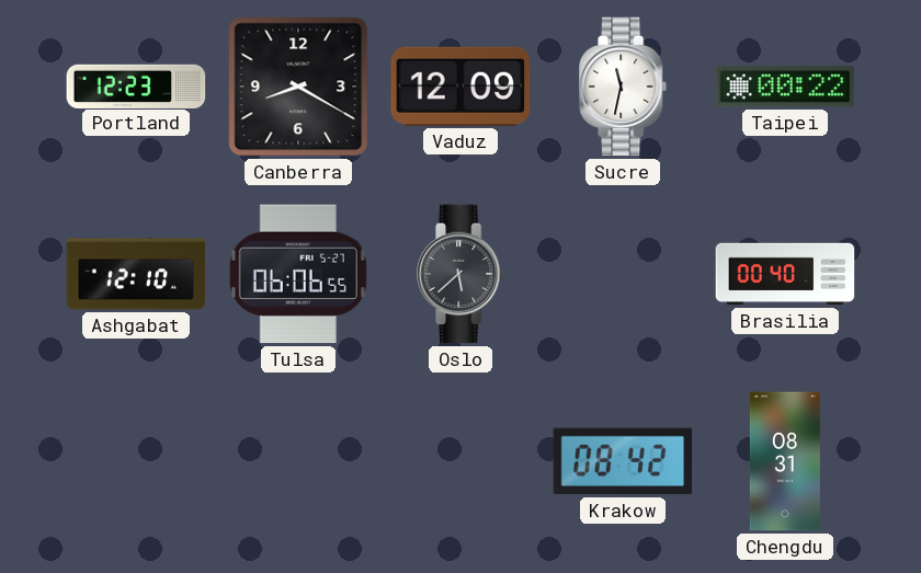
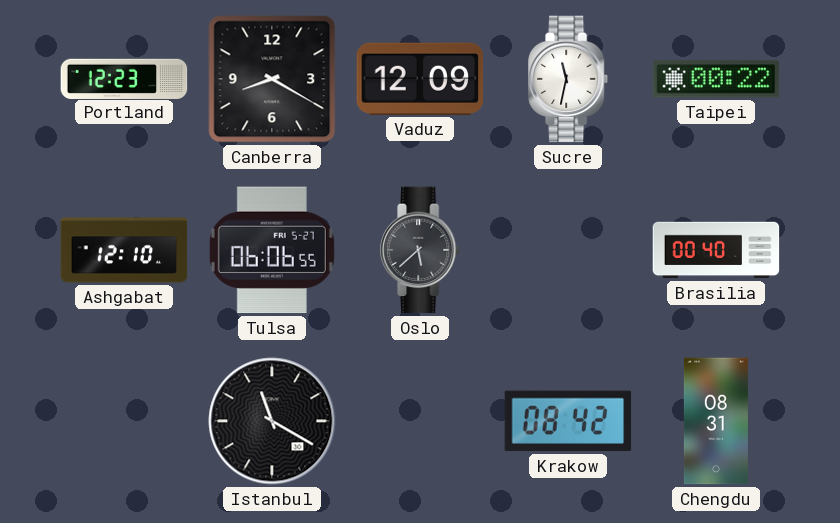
Istanbul: none -> 11:20
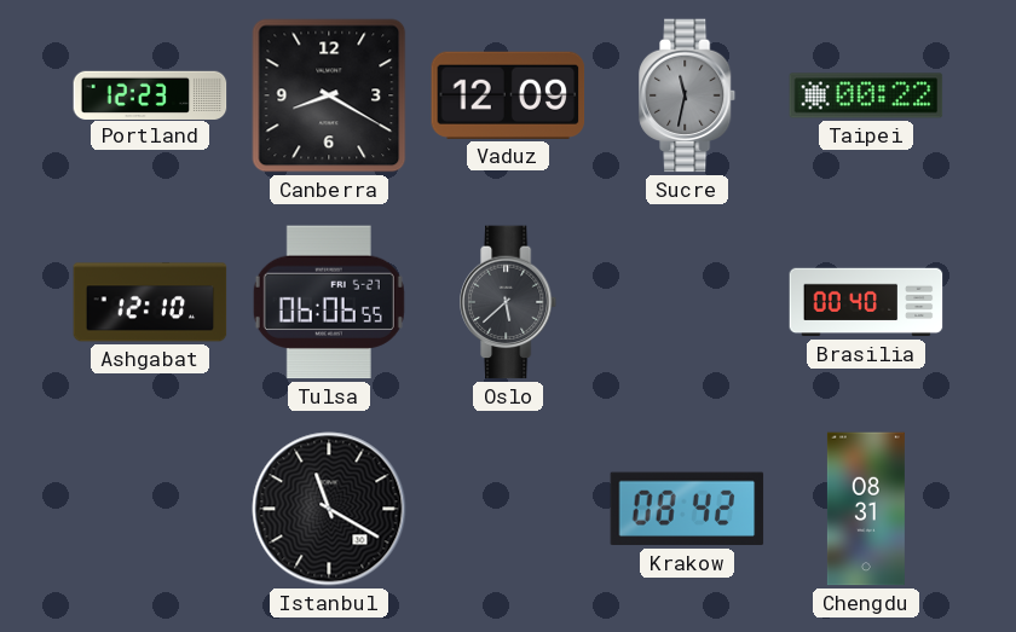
Sucre dial: white -> grey
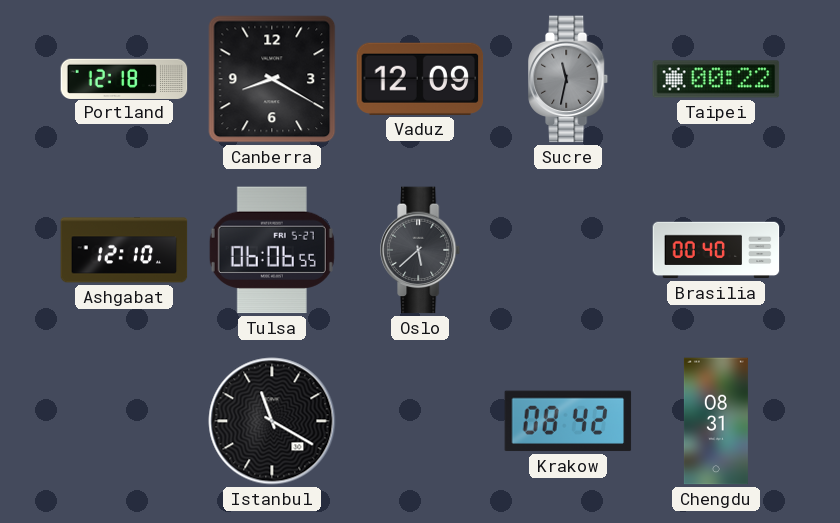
Portland: 12:23 -> 12:18
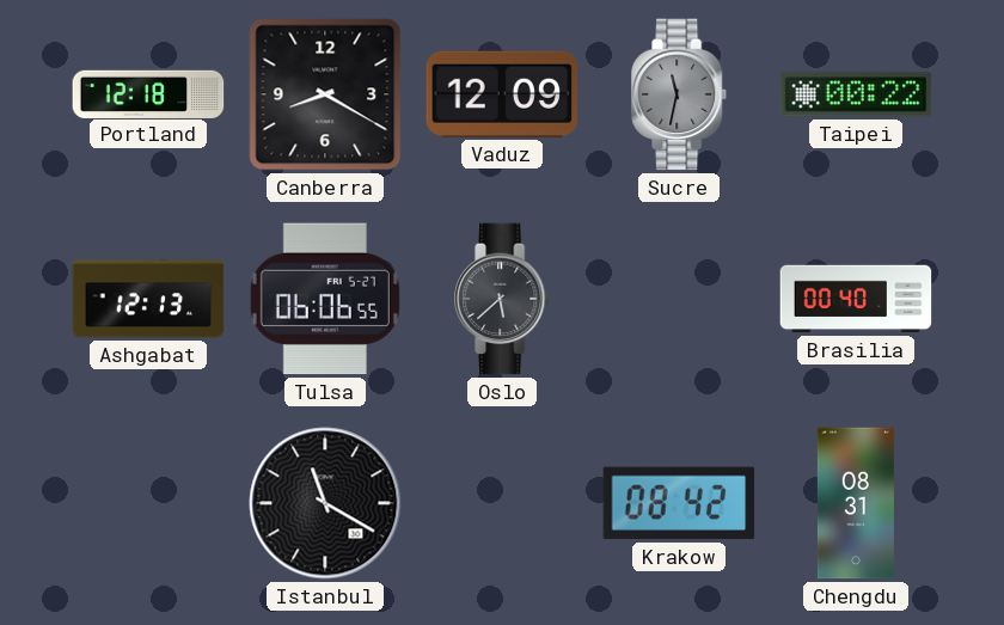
Ashgabat: 12:10 -> 12:13
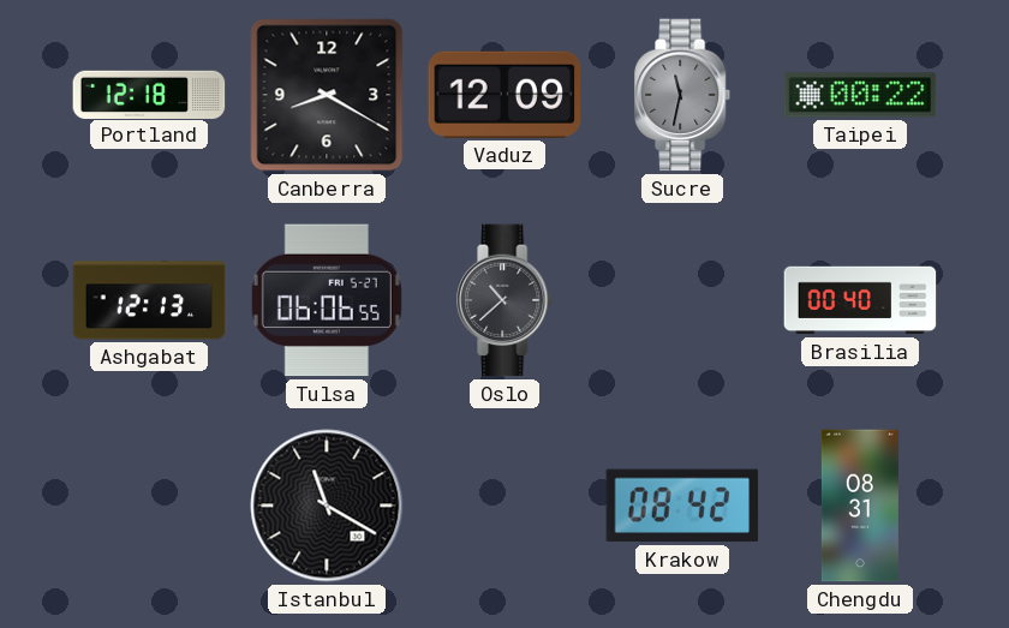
Oslo: 5:38 -> 10:38
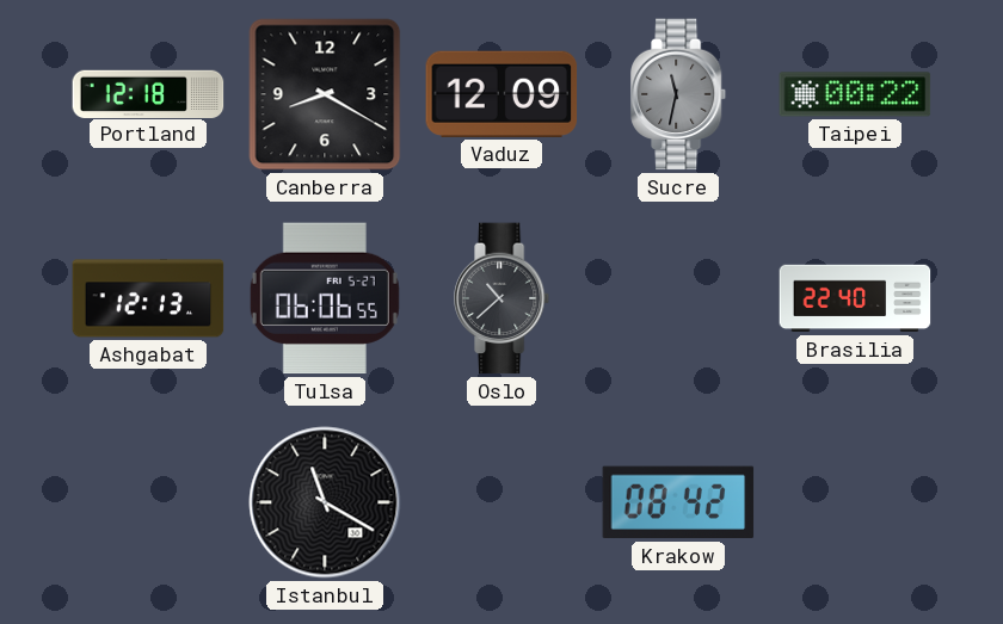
Brasilia: 00:40 -> 22:40
Chengdu: 08:31 -> none
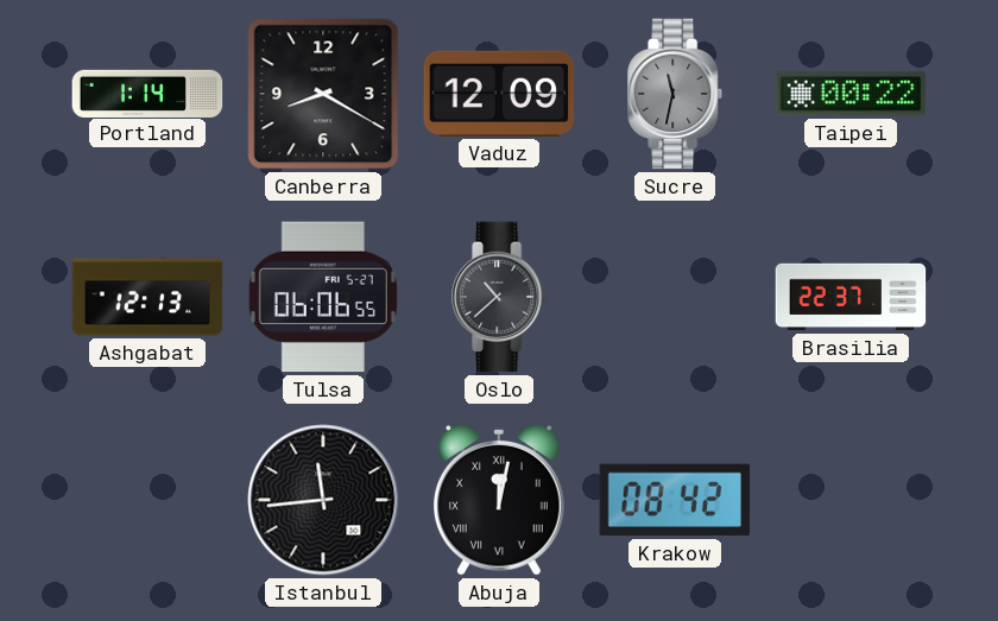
Portland: 12:18 -> 1:14
Brasilia: 22:40 -> 22:37
Istanbul: 11:20 -> 11:44
Abuja: none -> 12:02
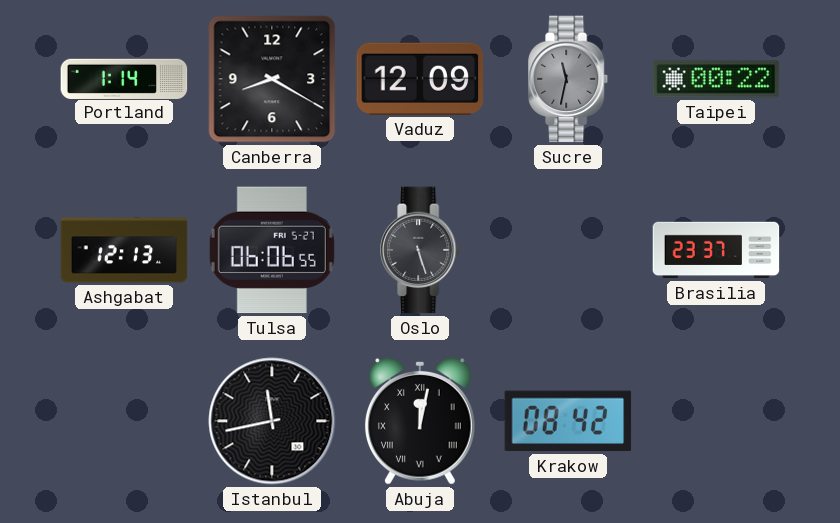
Oslo: 10:38 -> 5:27
Brasilia: 22:37 -> 23:37
Istanbul: 11:44 -> 11:43
